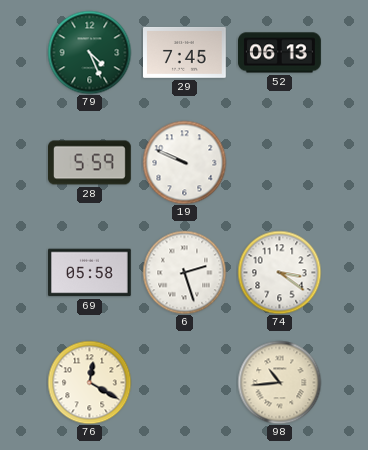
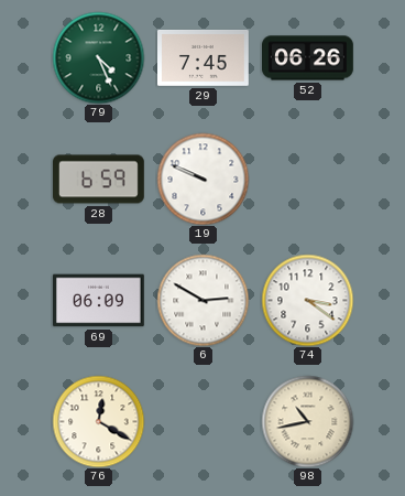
52: 06:13 -> 06:26
28: 5:59 -> 6:59
69: 05:58 -> 06:09
6: 2:27 -> 2:50
98: 10:44 -> 10:43
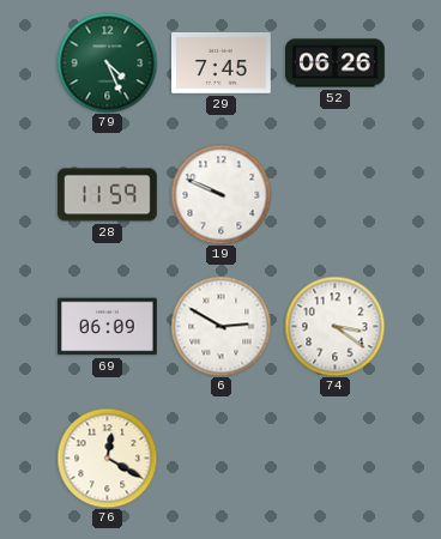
28: 6:59 -> 11:59
98: 10:43 -> none
